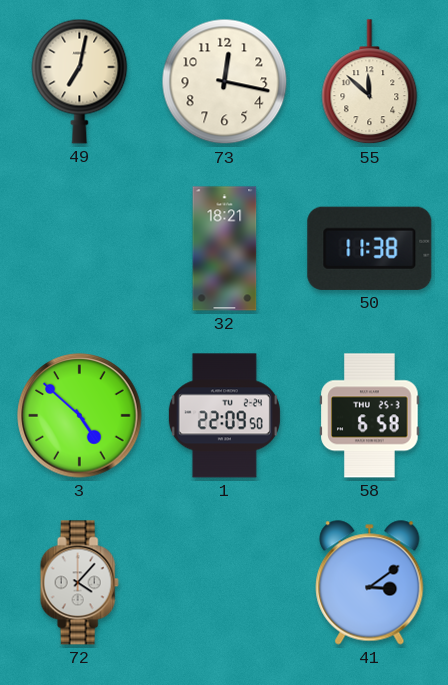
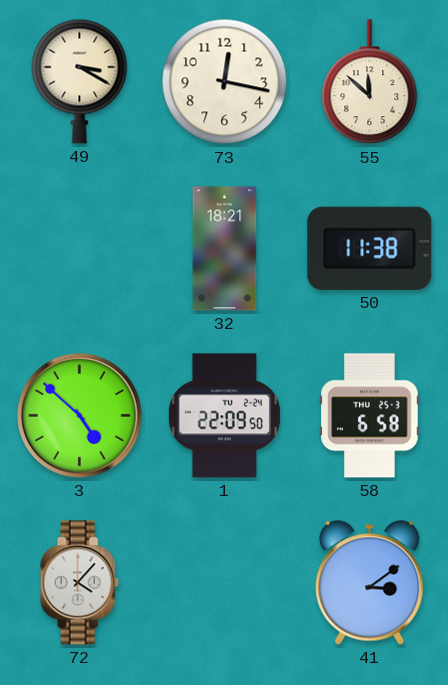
49: 7:02 -> 3:20
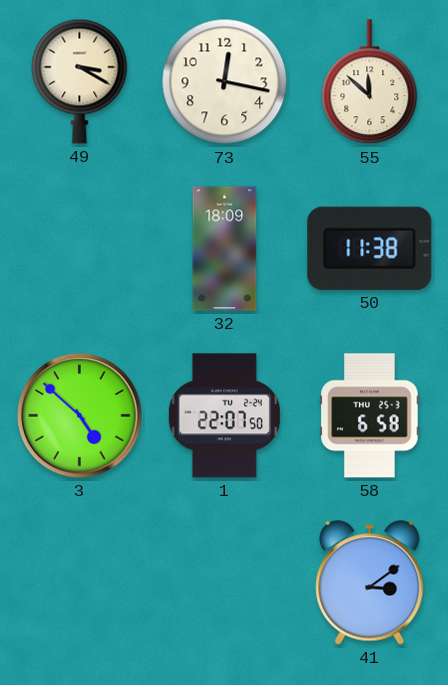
32: 18:21 -> 18:09
1: 22:09 -> 22:07
72: 4:07 -> none
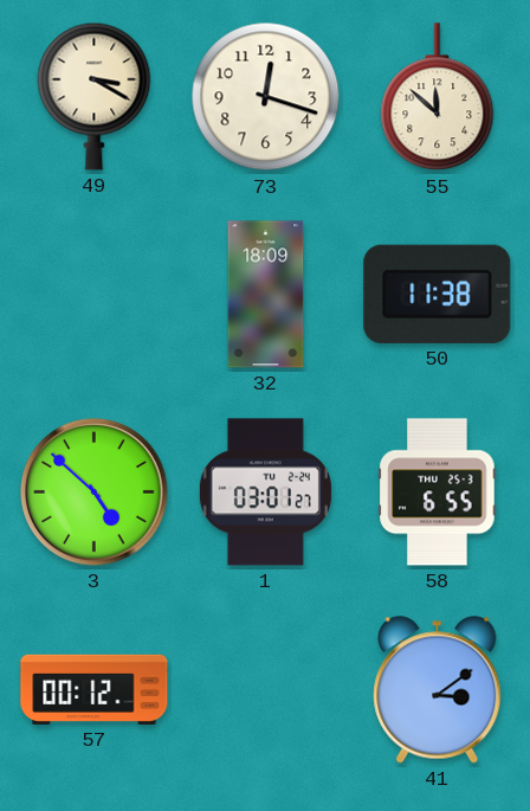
73: 12:17 -> 12:18
1: 22:07 -> 03:01
58: 6:58 -> 6:55
57: none -> 00:12
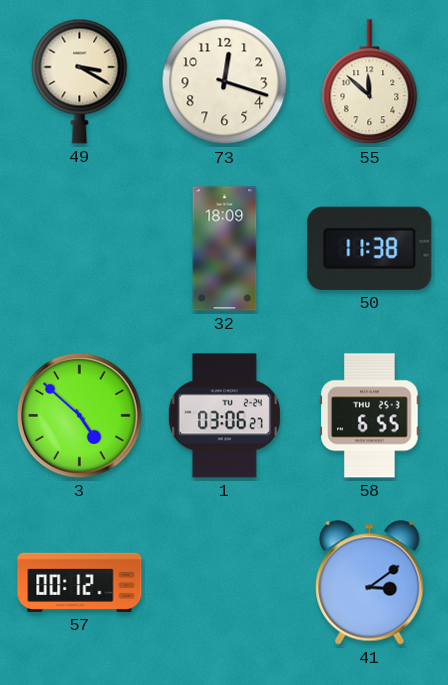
1: 03:01 -> 03:06
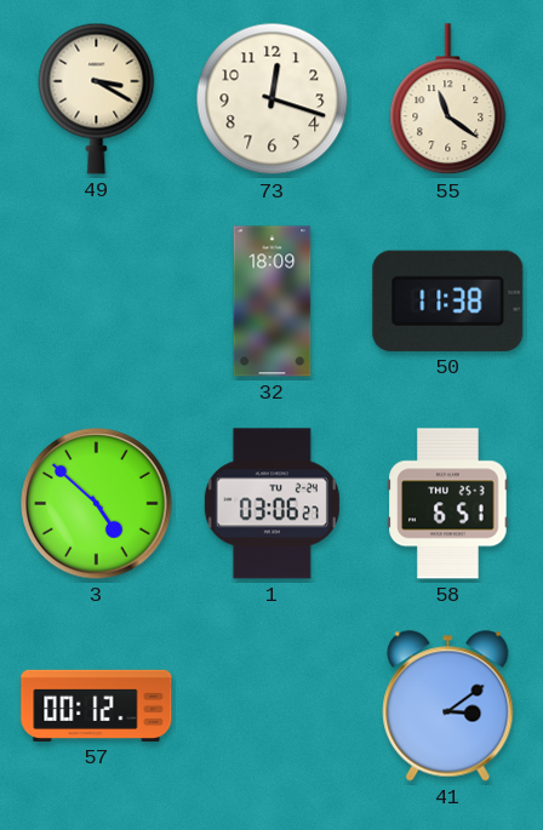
55: 11:52 -> 11:21
58: 6:55 -> 6:51
